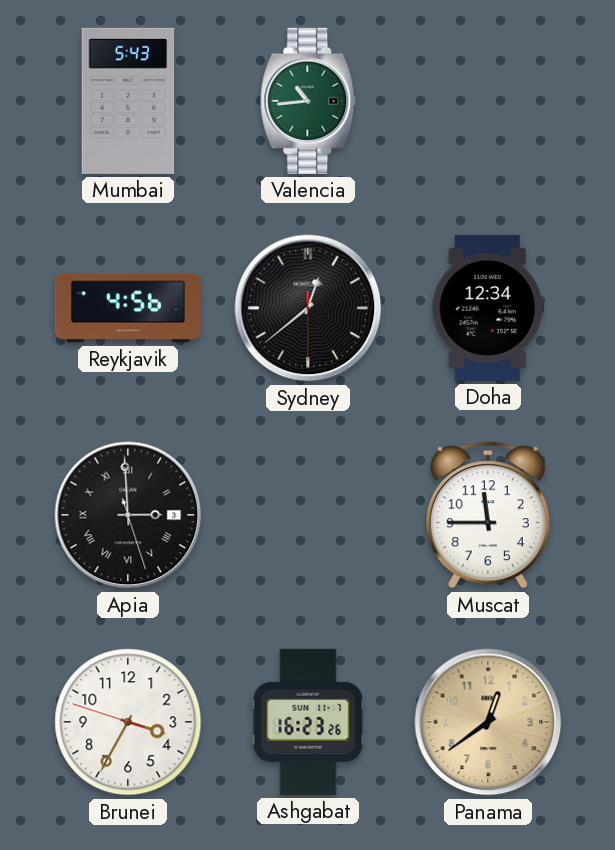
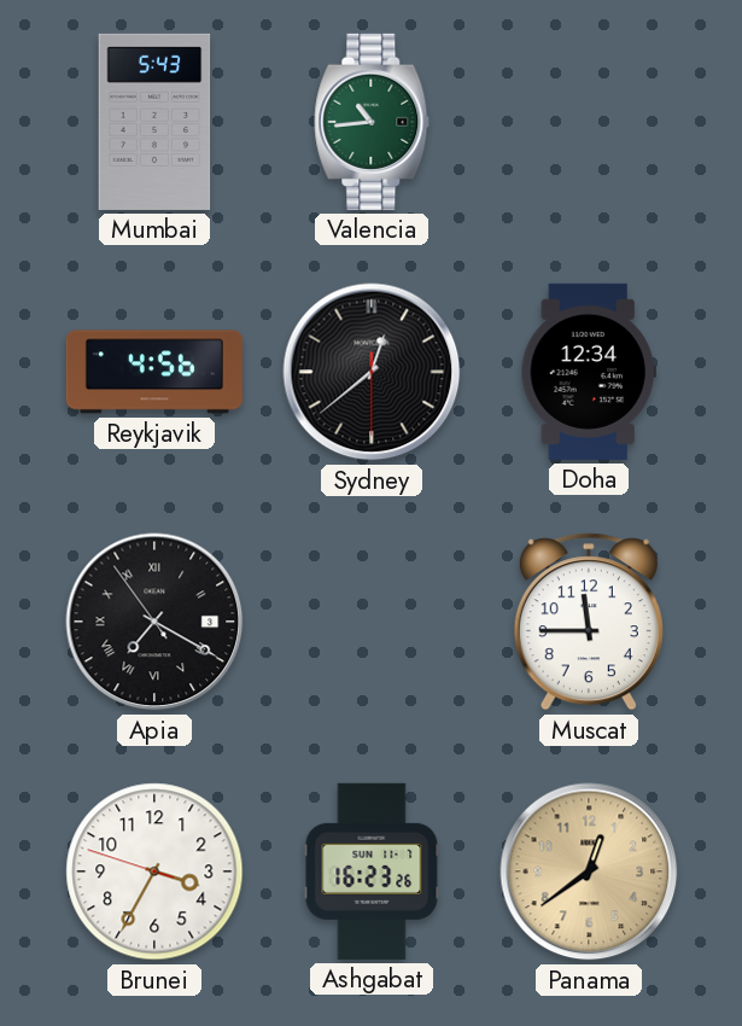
Apia: 2:59 -> 7:19
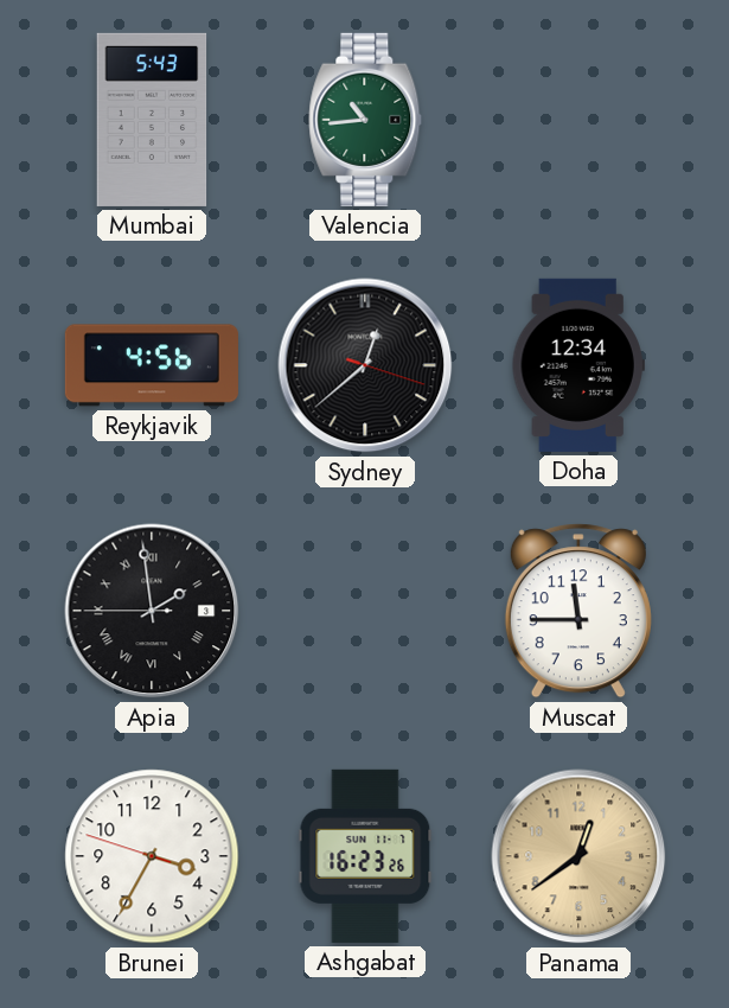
Sydney: 12:38:30 -> 12:38:18
Apia: 7:19 -> 1:58
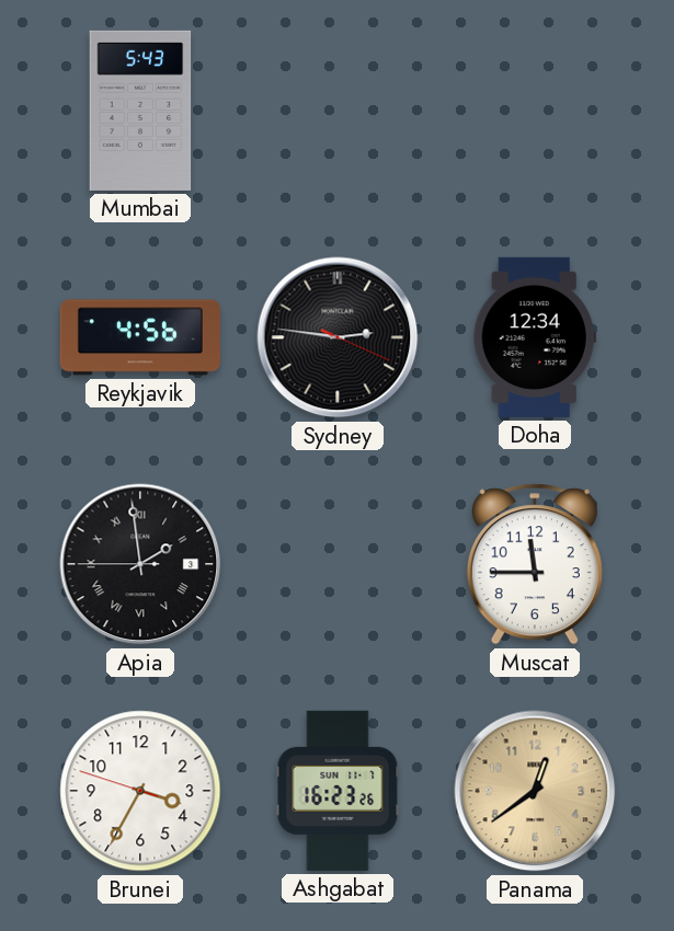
Valencia: 10:44 -> none
Sydney: 12:38 -> 2:46
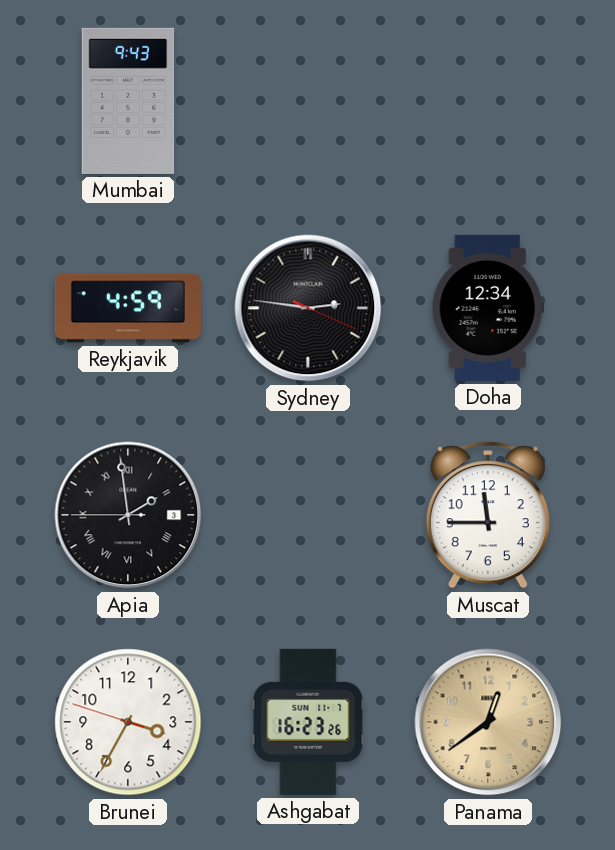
Mumbai: 5:43 -> 9:43
Reykjavik: 4:56 -> 4:59
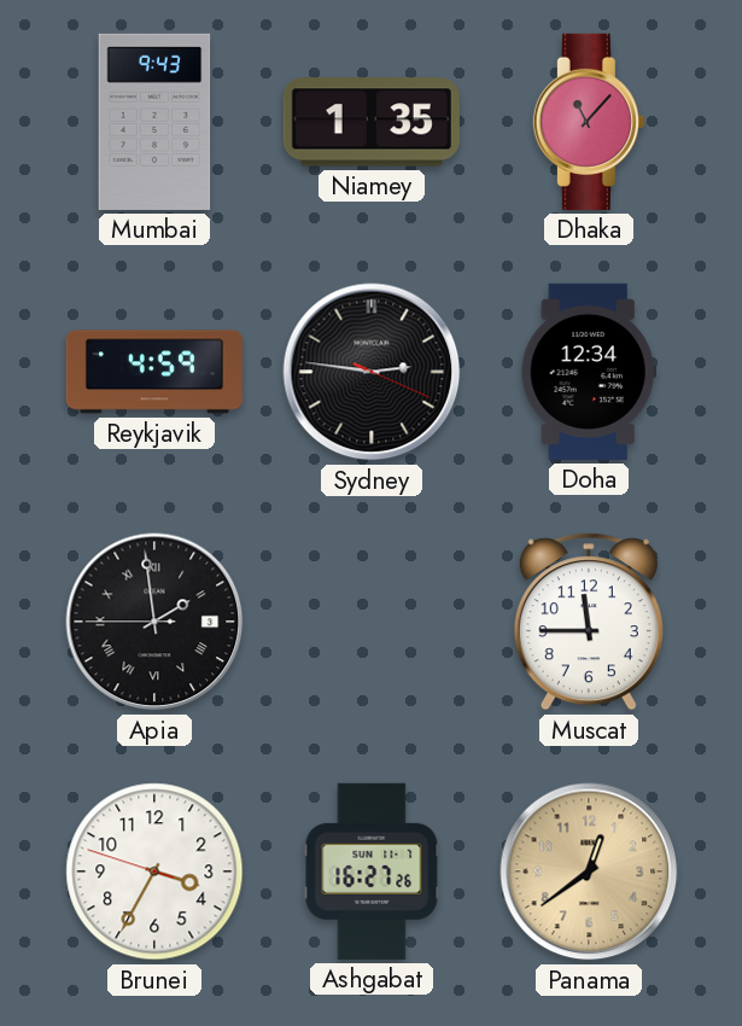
Niamey: none -> 1:35
Dhaka: none -> 11:07
Ashgabat: 16:23 -> 16:27
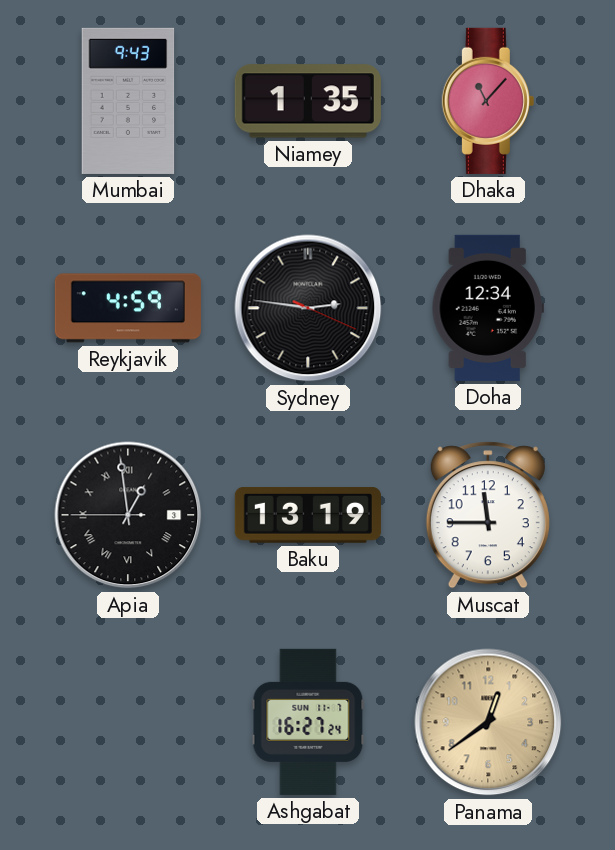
Apia: 1:58 -> 12:58
Baku: none -> 13:19
Brunei: 3:34 -> none
Ashgabat: 16:27:26 -> 16:27:24
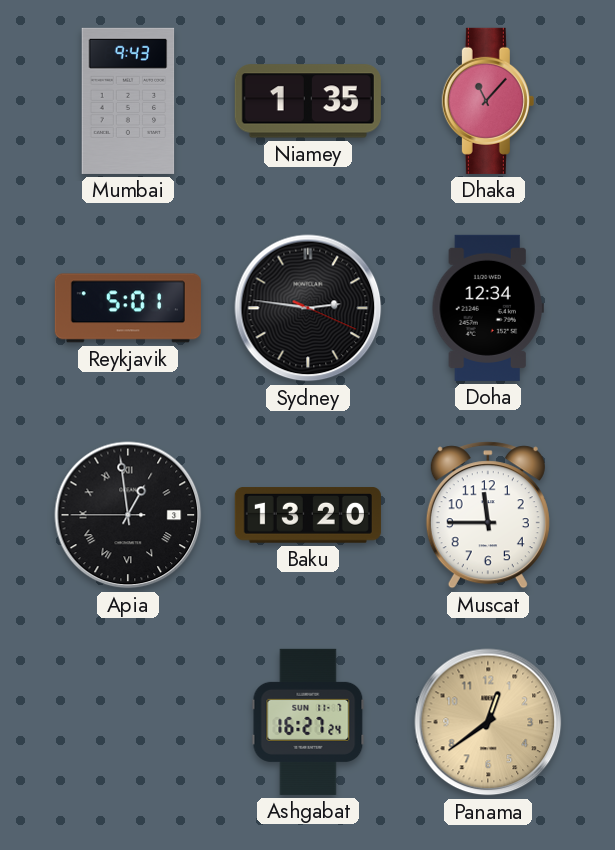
Reykjavik: 4:59 -> 5:01
Baku: 13:19 -> 13:20
